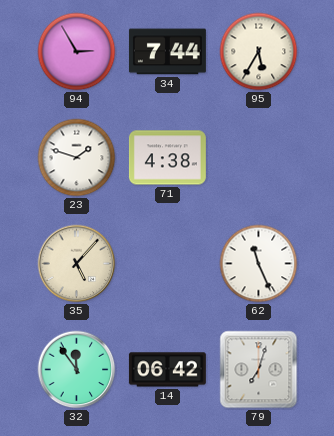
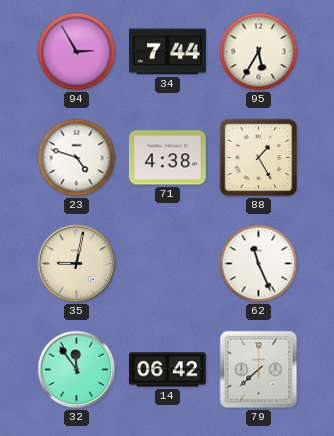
23: 1:48 -> 4:48
88: none -> 1:25
35: 5:07 -> 9:02
79: 7:03 -> 7:38
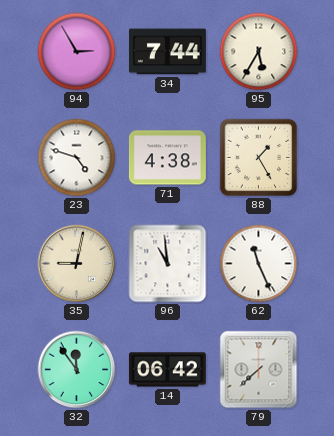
96: none -> 10:59
